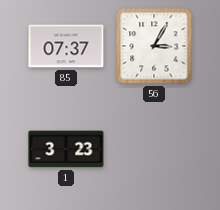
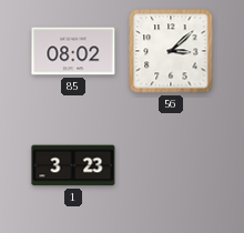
85: 07:37 -> 08:02
56: 3:05 -> 3:08
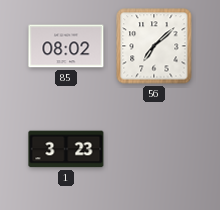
56: 3:08 -> 7:08
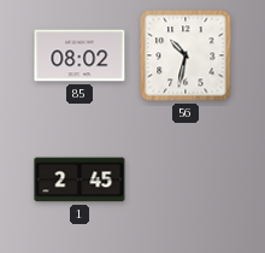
56: 7:08 -> 10:32
1: 3:23 -> 2:45
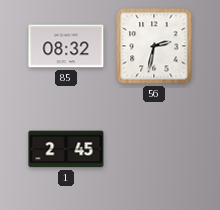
85: 08:02 -> 08:32
56: 10:32 -> 2:32
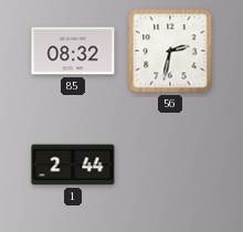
1: 2:45 -> 2:44
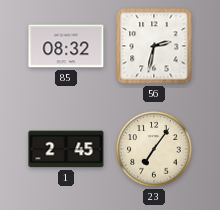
1: 2:44 -> 2:45
23: none -> 7:06
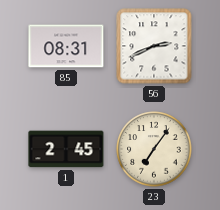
85: 08:32 -> 08:31
56: 2:32 -> 2:41
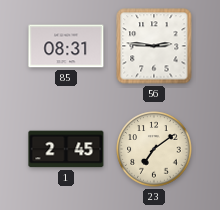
56: 2:41 -> 2:46
23: 7:06 -> 7:09
